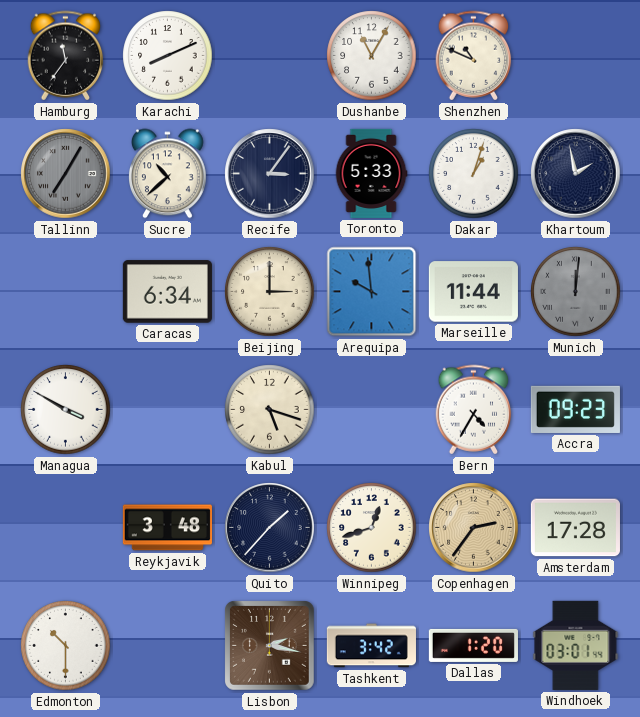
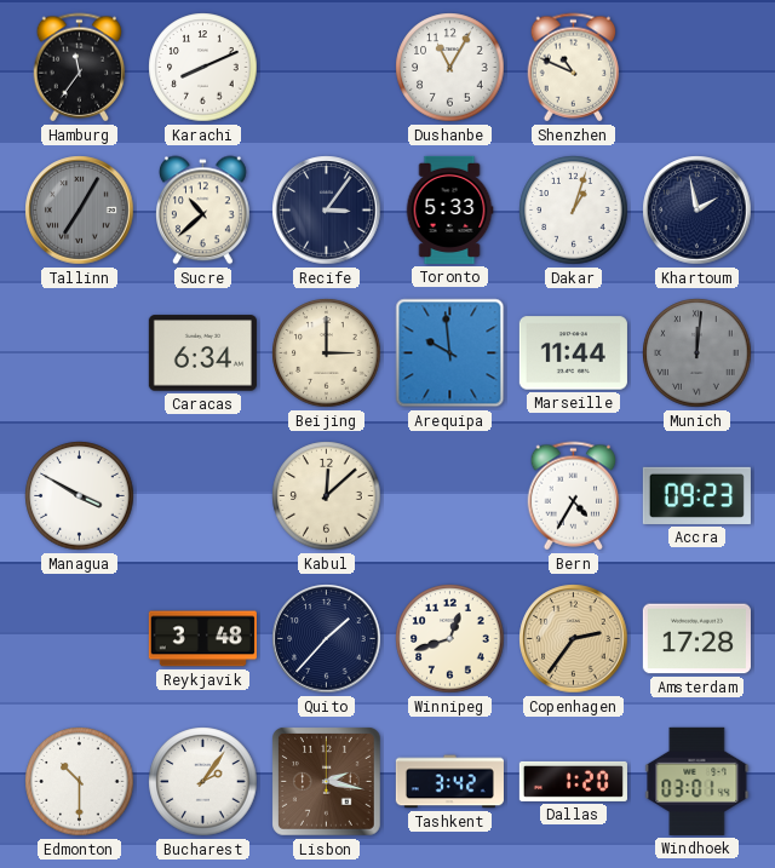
Kabul: 5:18 -> 12:08
Bucharest: none -> 2:06
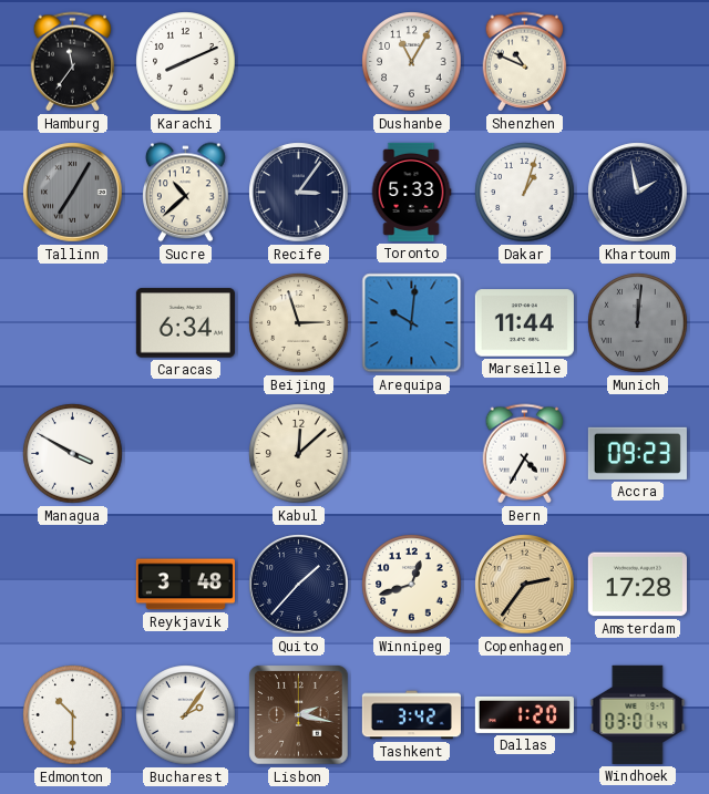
Beijing: 3:00 -> 2:57
Arequipa: 9:59 -> 10:01
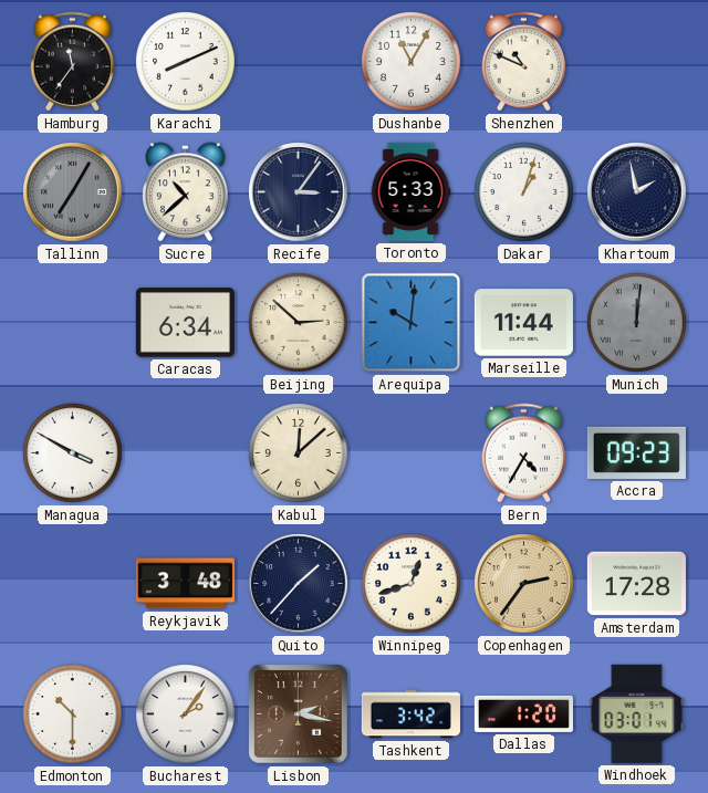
Beijing: 2:57 -> 2:52
